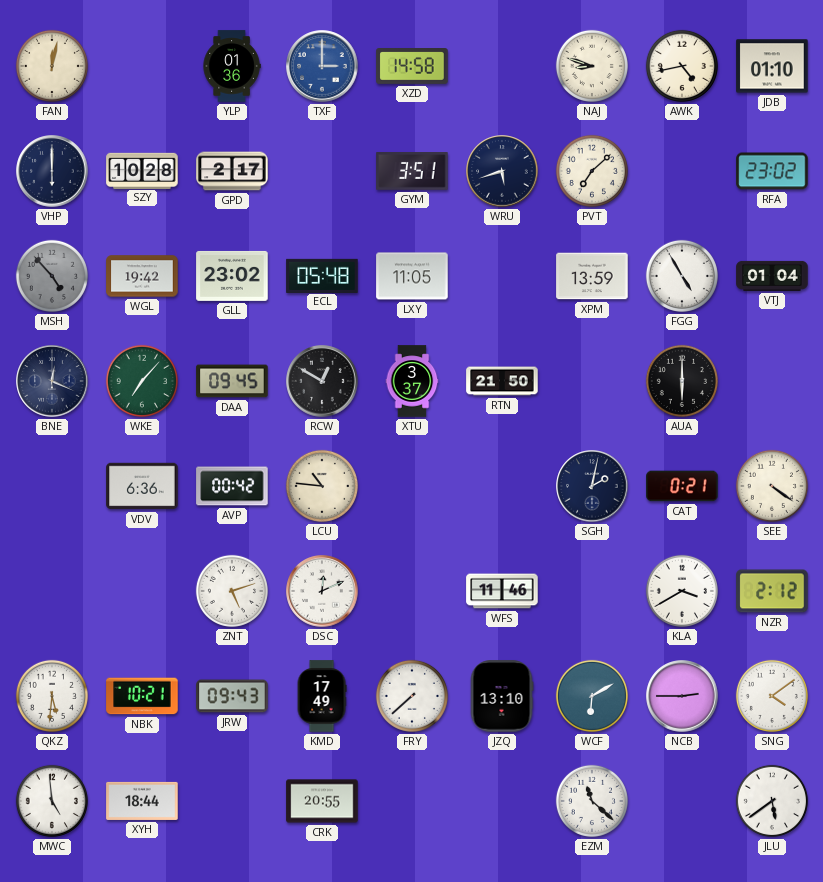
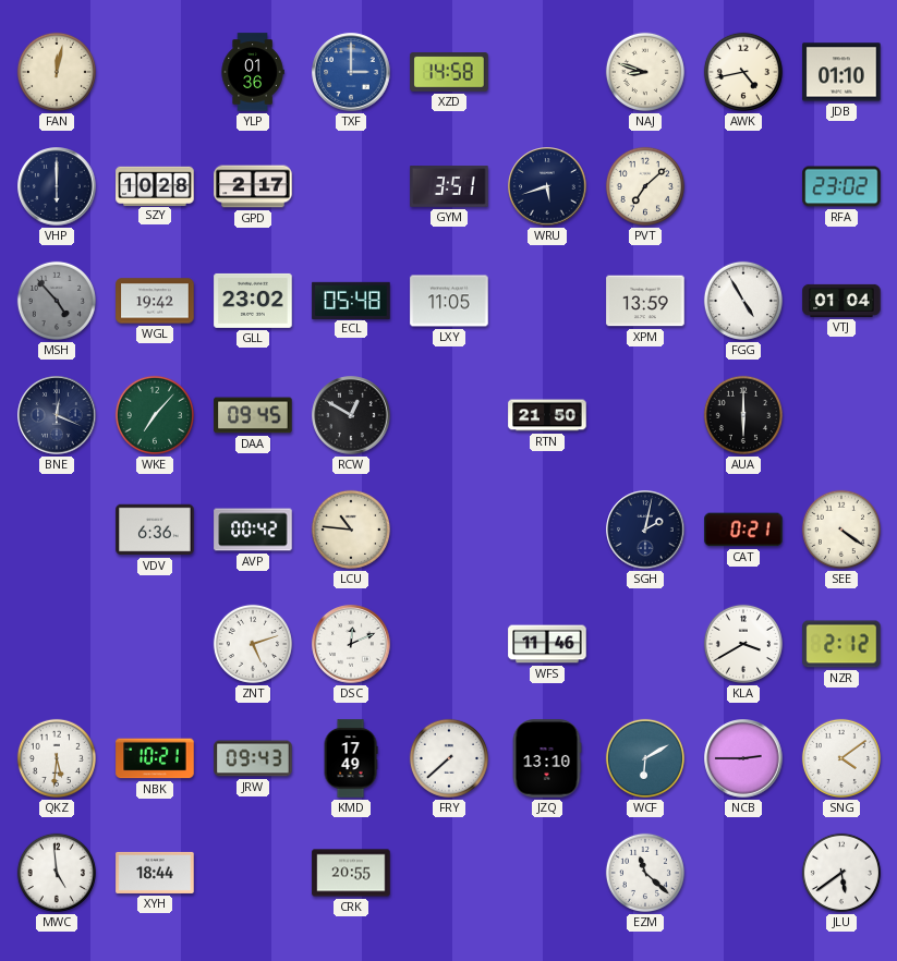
XTU: 3:37 -> none
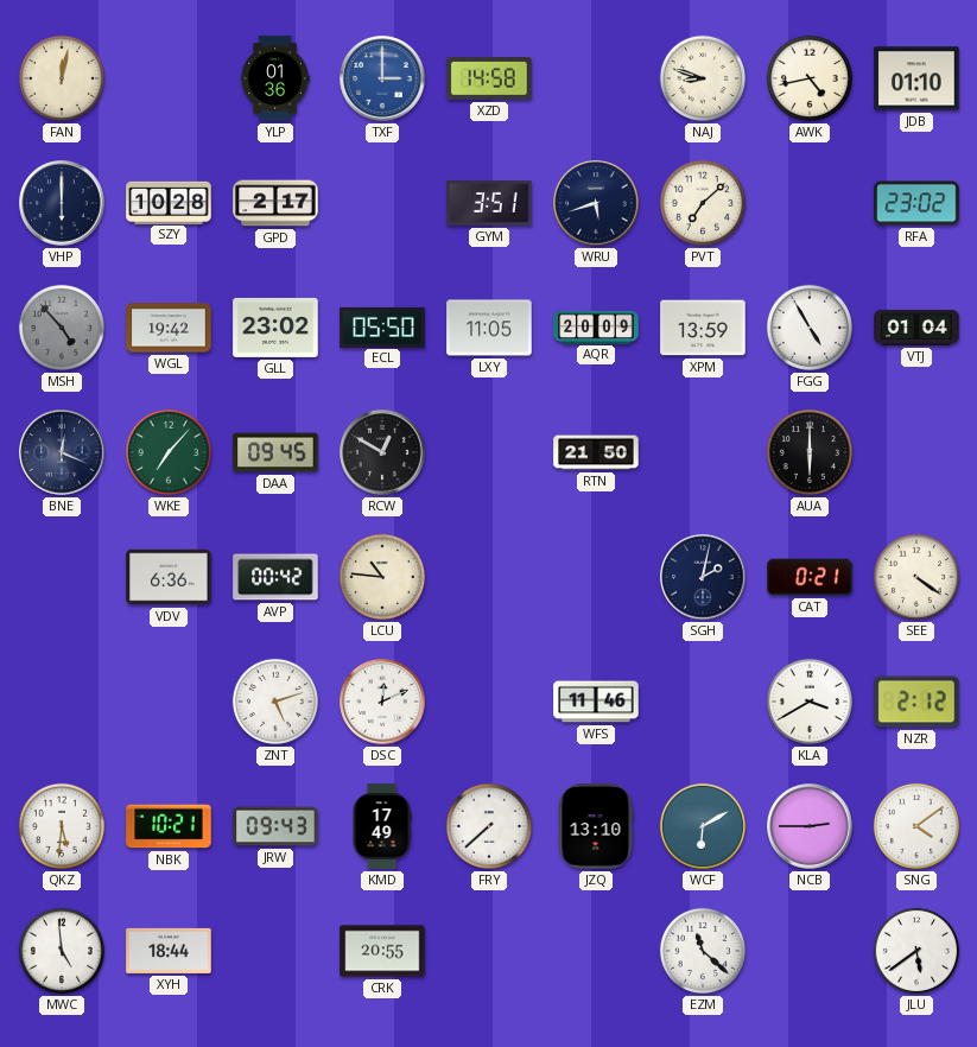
ECL: 05:48 -> 05:50
AQR: none -> 20:09
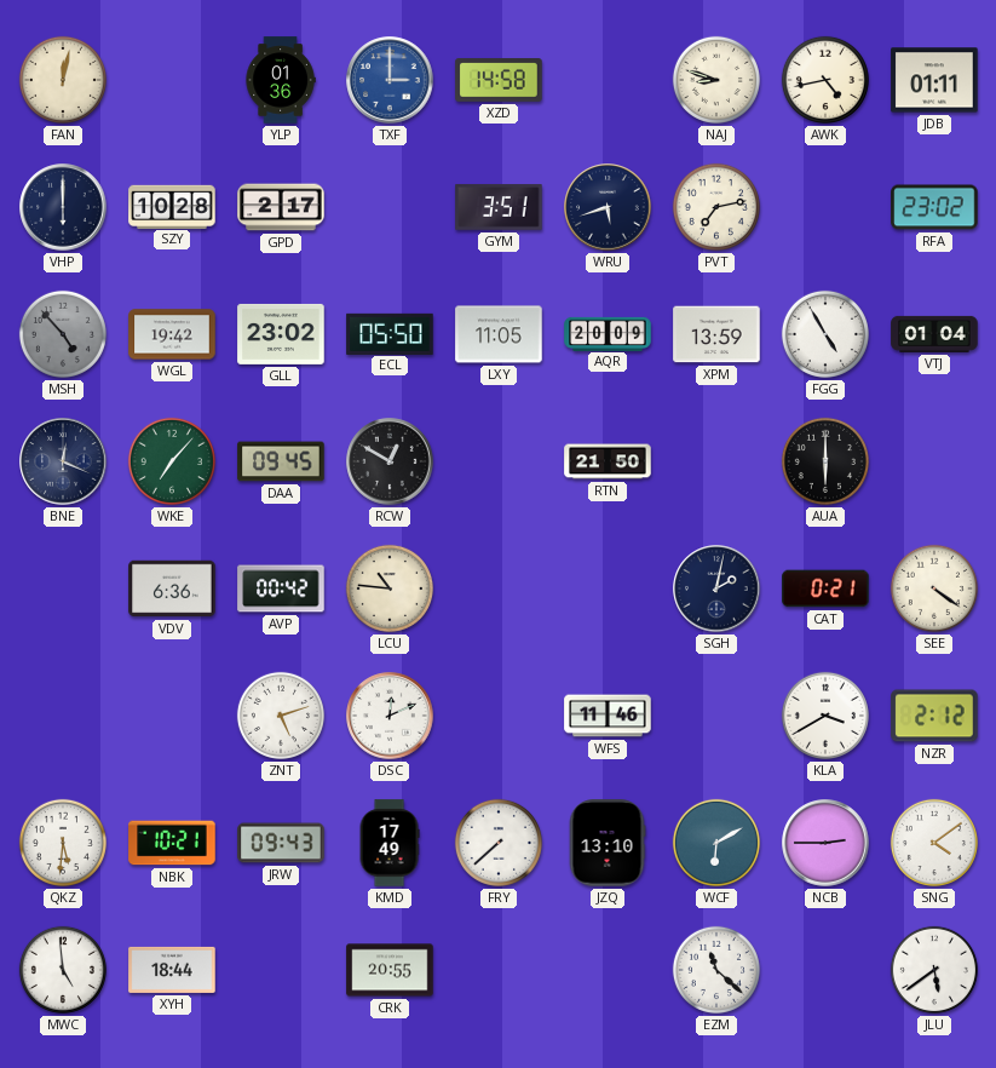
JDB: 01:10 -> 01:11
PVT: 7:08 -> 7:13
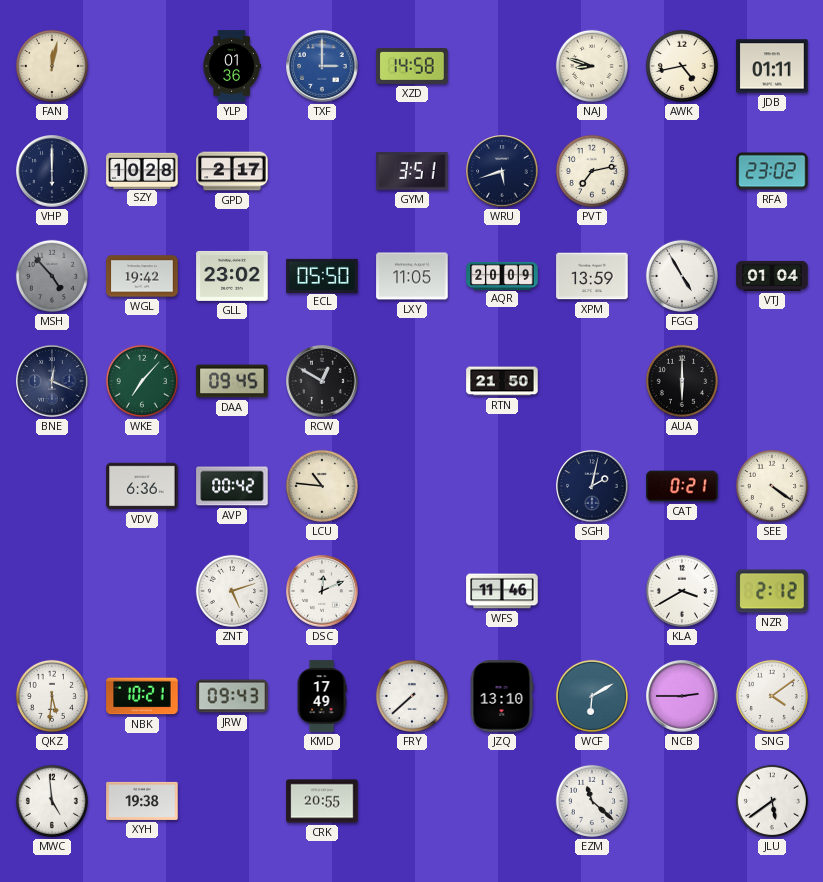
XYH: 18:44 -> 19:38
